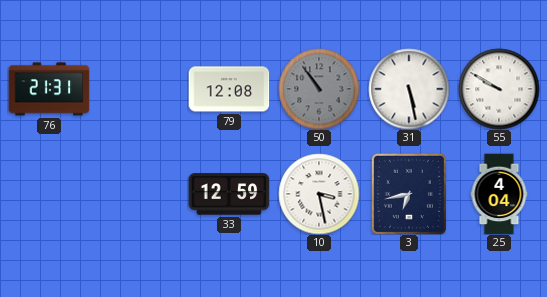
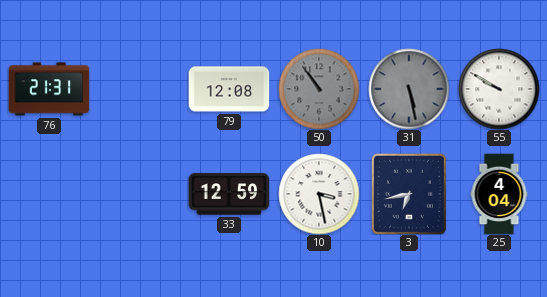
31 dial: white -> grey
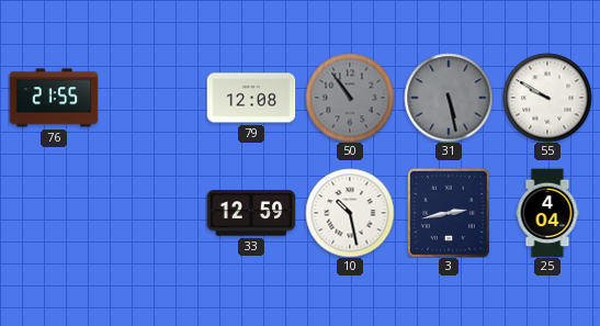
76: 21:31 -> 21:55
10: 3:28 -> 10:28
3: 6:43 -> 2:43
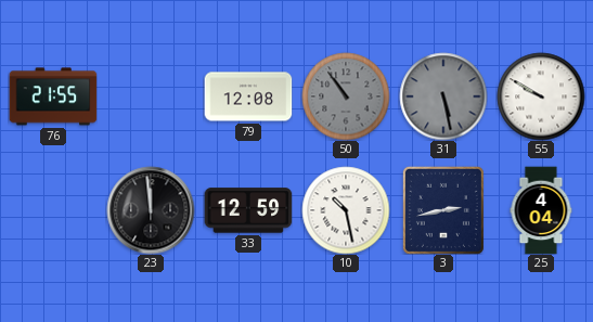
23: none -> 11:59
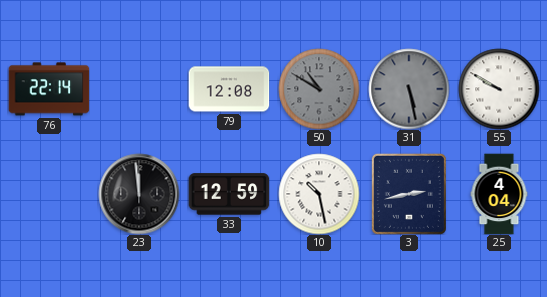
76: 21:55 -> 22:14
50: 10:54 -> 10:50
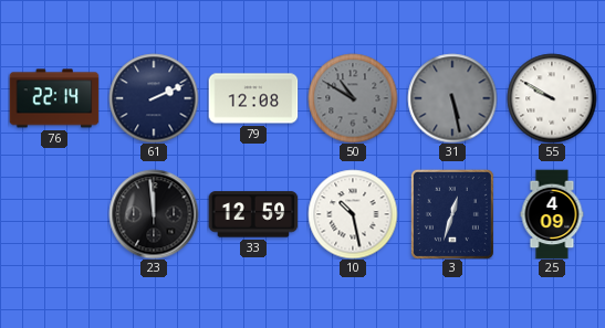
61: none -> 2:11
3: 2:43 -> 12:33
25: 4:04 -> 4:09
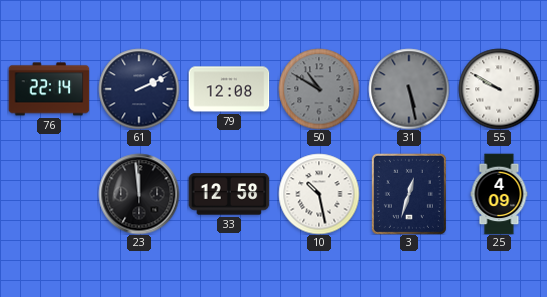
33: 12:59 -> 12:58
